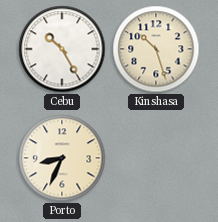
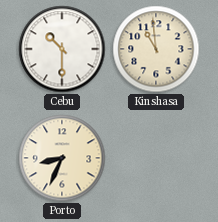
Cebu: 10:25 -> 10:30
Kinshasa: 10:27 -> 10:59
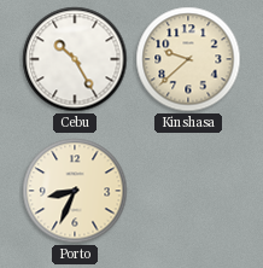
Cebu: 10:30 -> 10:25
Kinshasa: 10:59 -> 9:38
